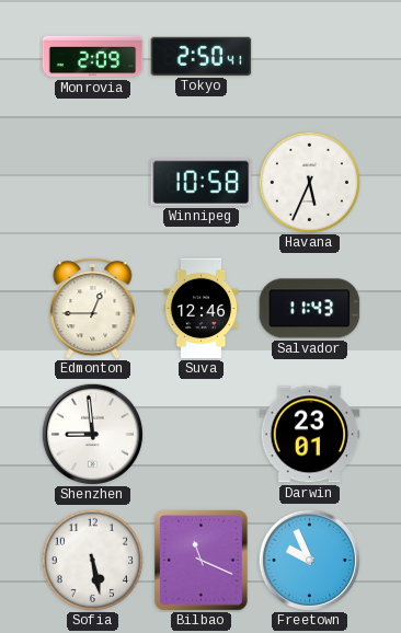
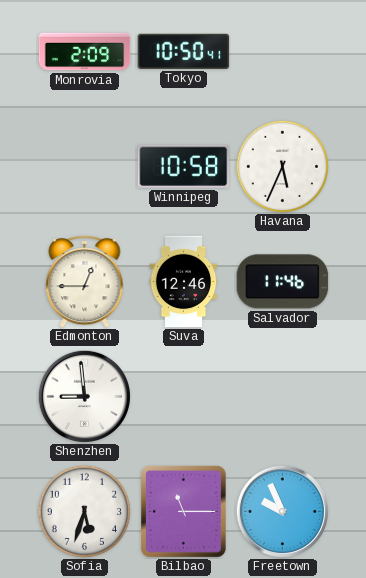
Tokyo: 2:50 -> 10:50
Salvador: 11:43 -> 11:46
Darwin: 23:01 -> none
Sofia: 5:28 -> 5:33
Bilbao: 11:19 -> 11:15
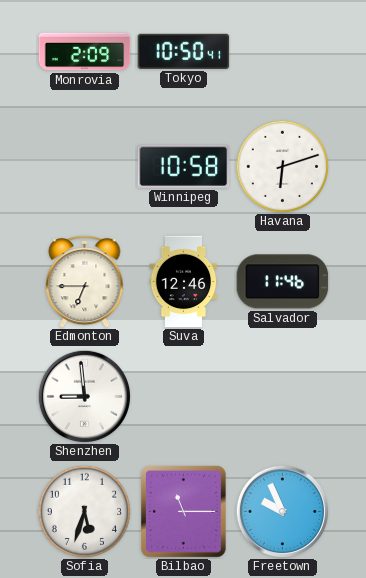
Havana: 5:34 -> 6:12
Edmonton: 12:45 -> 6:45
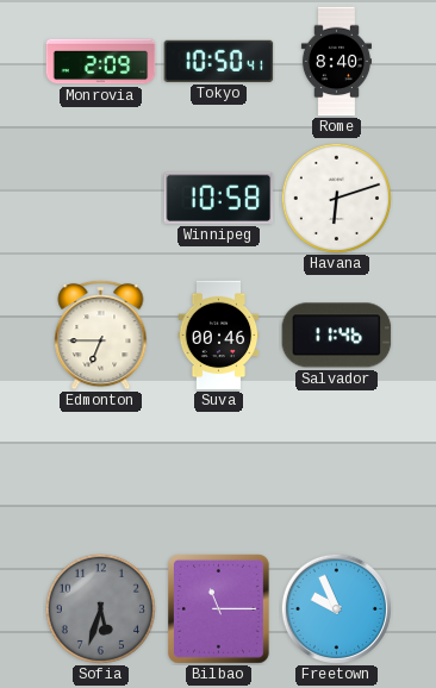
Rome: none -> 8:40
Suva: 12:46 -> 00:46
Shenzhen: 8:59 -> none
Sofia dial: white -> grey
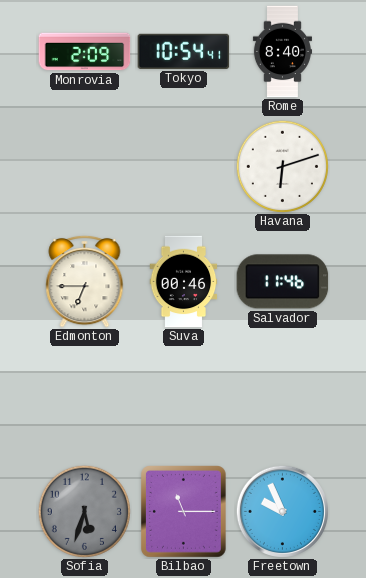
Tokyo: 10:50 -> 10:54
Winnipeg: 10:58 -> none
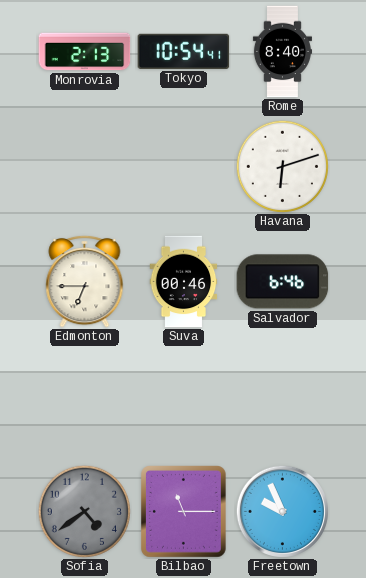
Monrovia: 2:09 -> 2:13
Salvador: 11:46 -> 6:46
Sofia: 5:33 -> 4:39
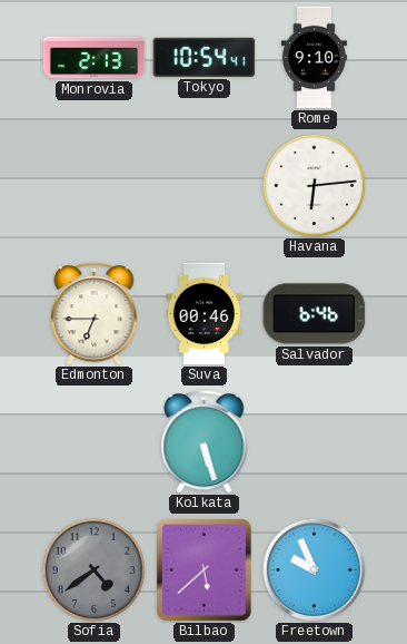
Rome: 8:40 -> 9:10
Havana: 6:12 -> 6:14
Kolkata: none -> 5:27
Bilbao: 11:15 -> 5:38
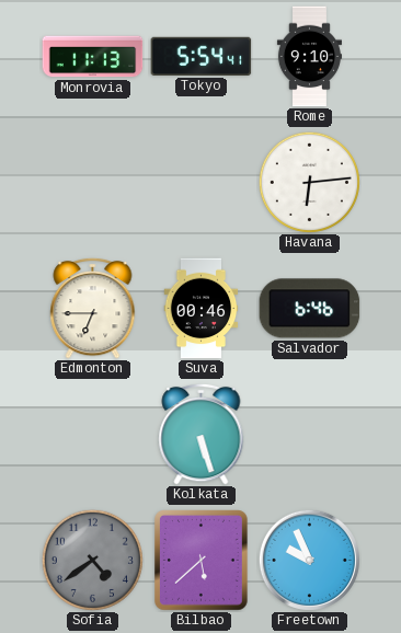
Monrovia: 2:13 -> 11:13
Tokyo: 10:54 -> 5:54
